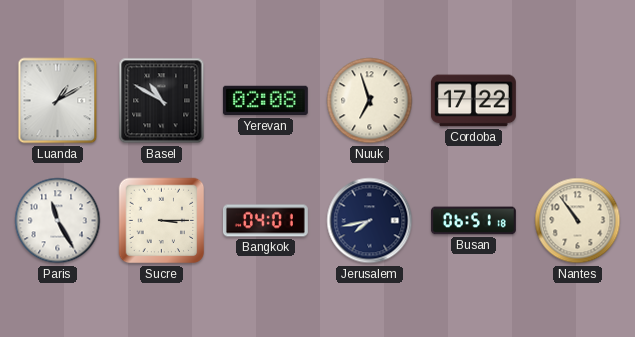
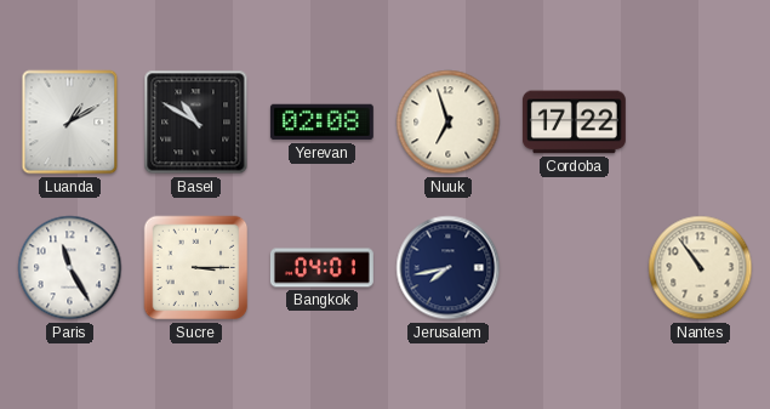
Busan: 06:51 -> none
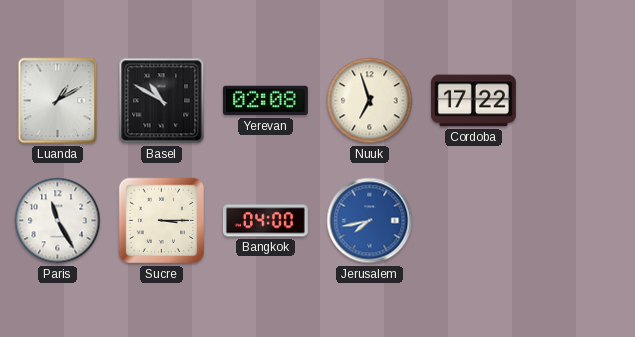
Bangkok: 04:01 -> 04:00
Jerusalem dial: navy -> blue
Nantes: 10:54 -> none
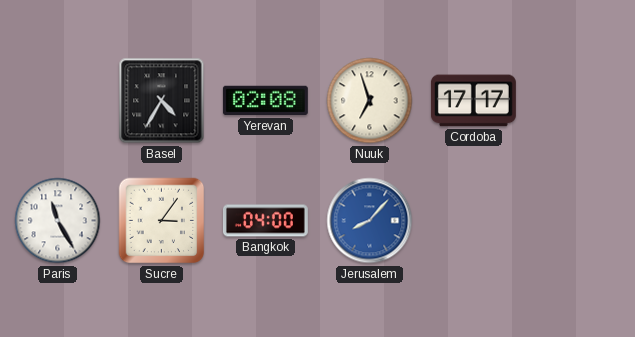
Luanda: 1:10 -> none
Basel: 10:50 -> 4:35
Cordoba: 17:22 -> 17:17
Sucre: 3:15 -> 3:06
Jerusalem: 7:43 -> 8:07
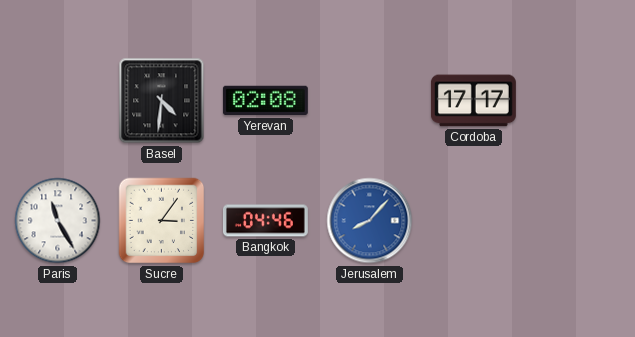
Basel: 4:35 -> 4:31
Nuuk: 6:57 -> none
Bangkok: 04:00 -> 04:46
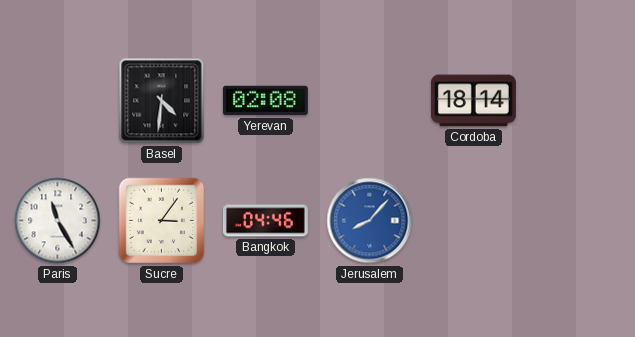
Cordoba: 17:17 -> 18:14
